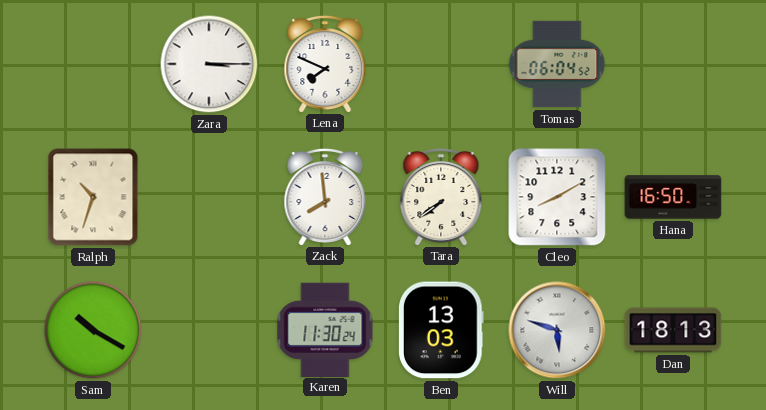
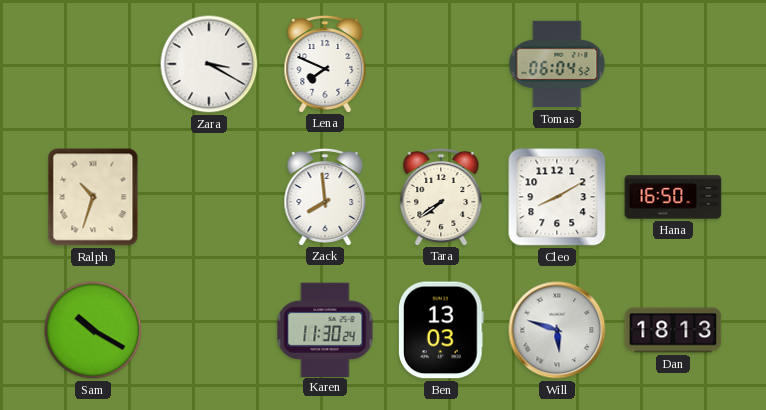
Zara: 3:15 -> 3:20
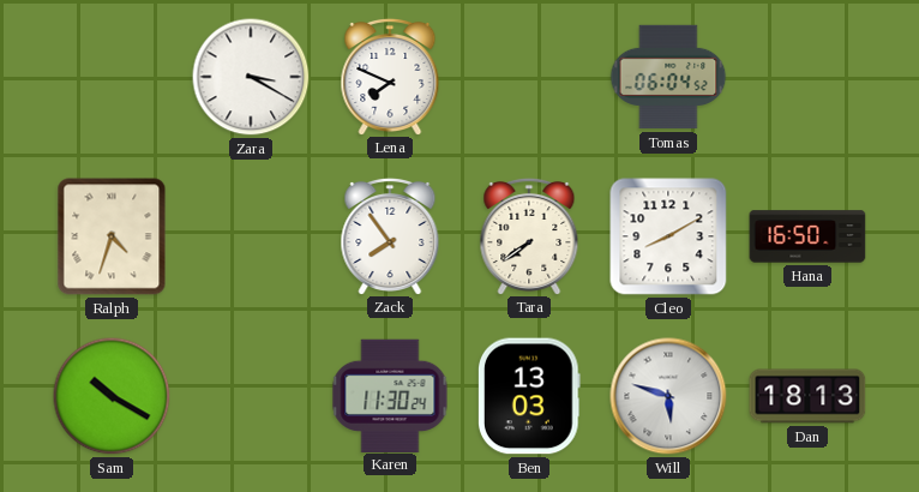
Ralph: 10:33 -> 4:33
Zack: 7:59 -> 7:54
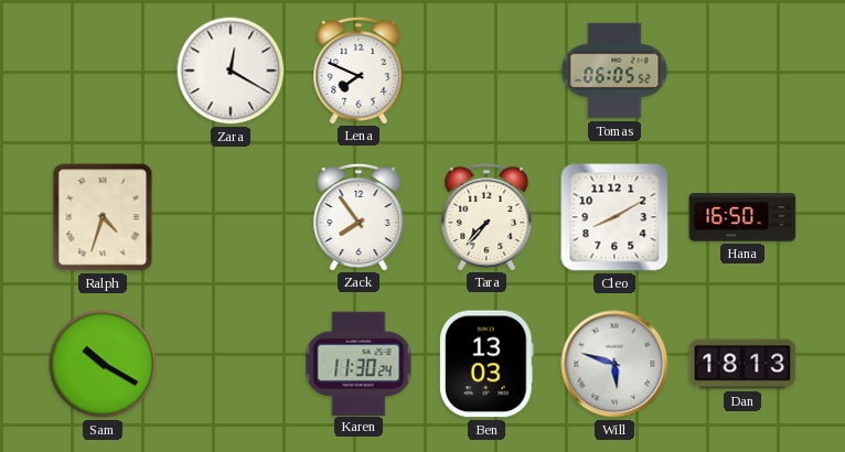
Zara: 3:20 -> 12:20
Tomas: 06:04 -> 06:05
Tara: 7:39 -> 7:37
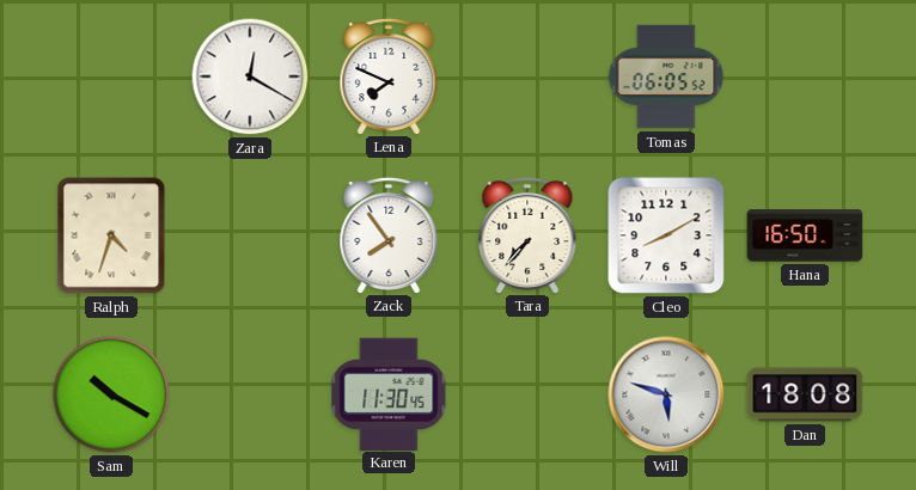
Karen: 11:30:24 -> 11:30:45
Ben: 13:03 -> none
Dan: 18:13 -> 18:08
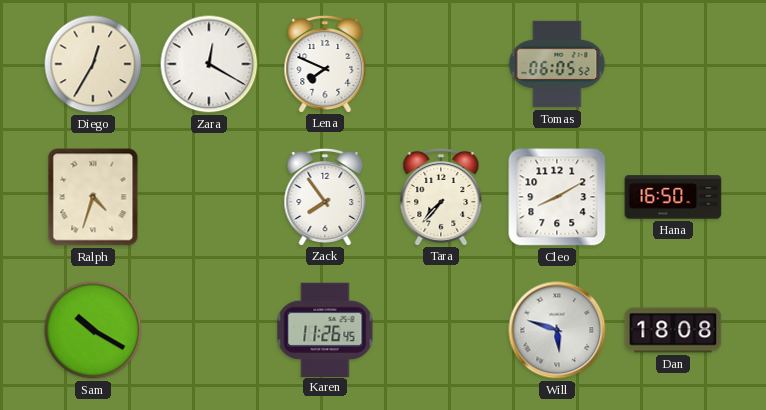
Diego: none -> 12:35
Karen: 11:30 -> 11:26
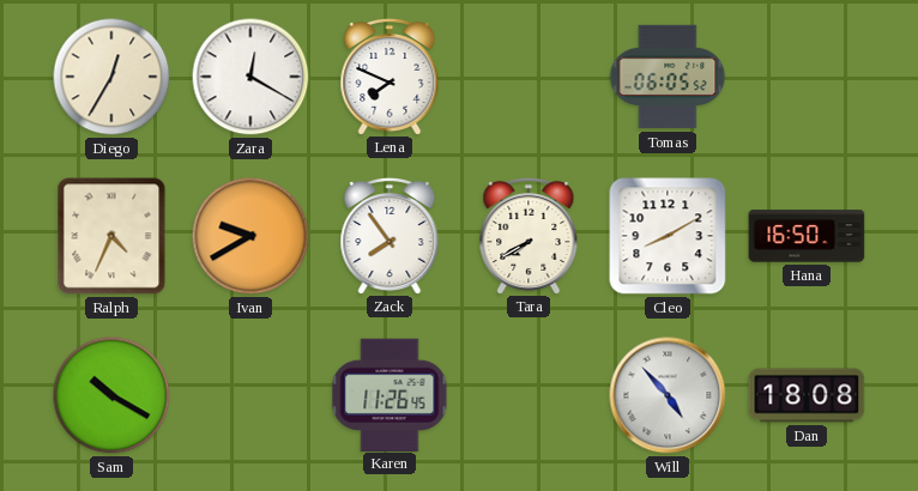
Ralph: 4:33 -> 4:34
Ivan: none -> 9:40
Tara: 7:37 -> 7:40
Will: 5:48 -> 4:53
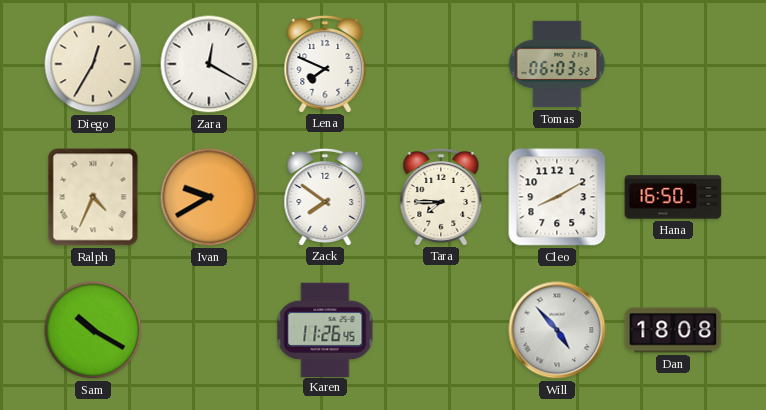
Tomas: 06:05 -> 06:03
Zack: 7:54 -> 7:51
Tara: 7:40 -> 7:45
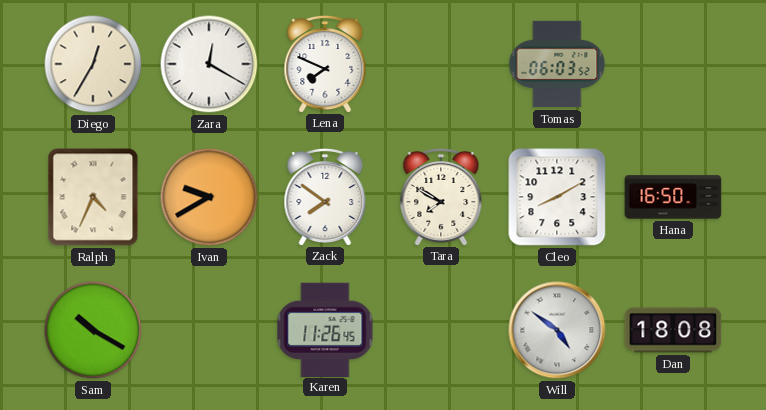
Tara: 7:45 -> 7:50
Will: 4:53 -> 4:51
